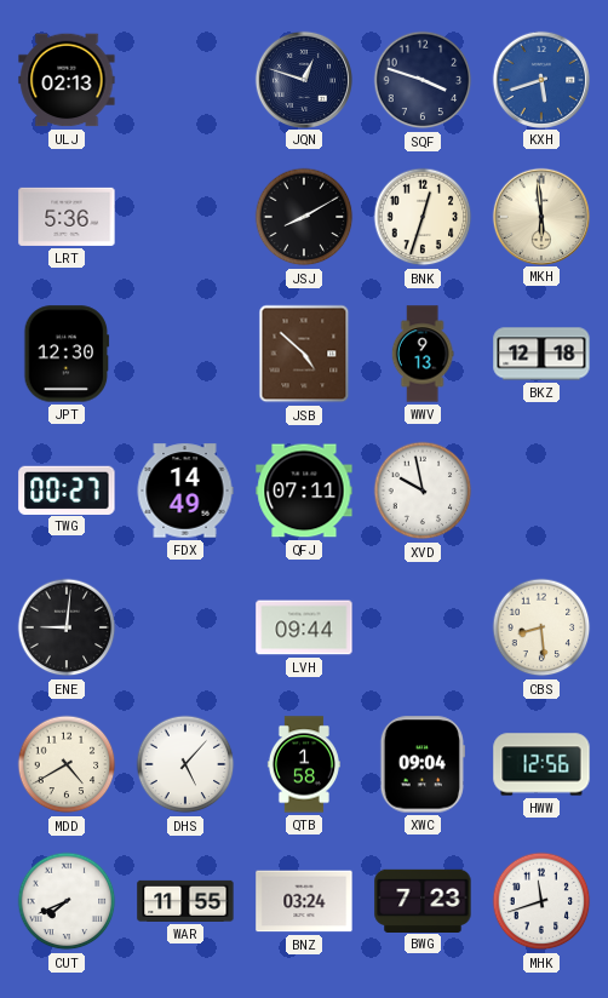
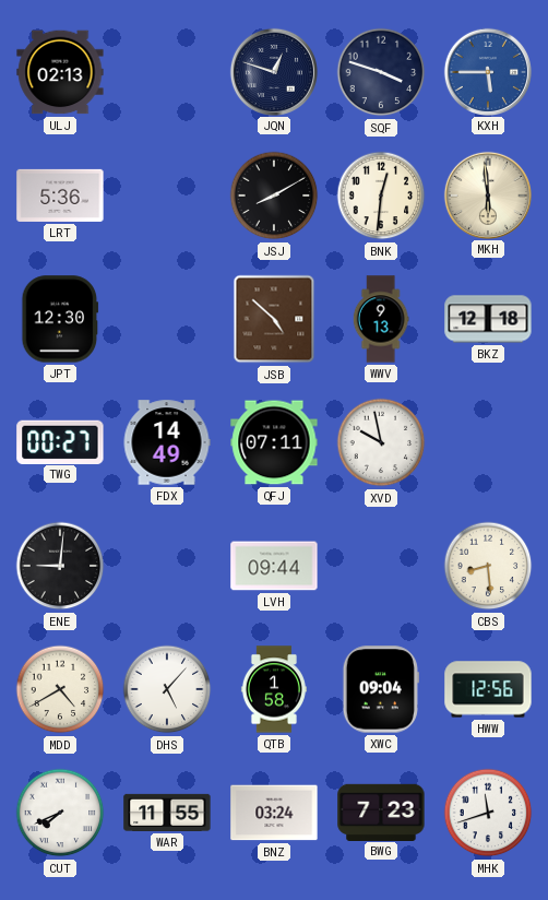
KXH: 5:42 -> 5:45
BNK: 12:33 -> 12:31
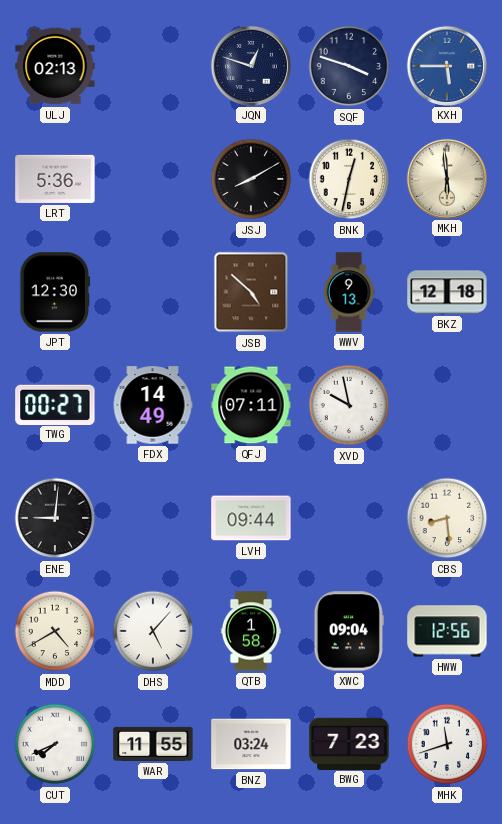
BNK: 12:31 -> 12:32
